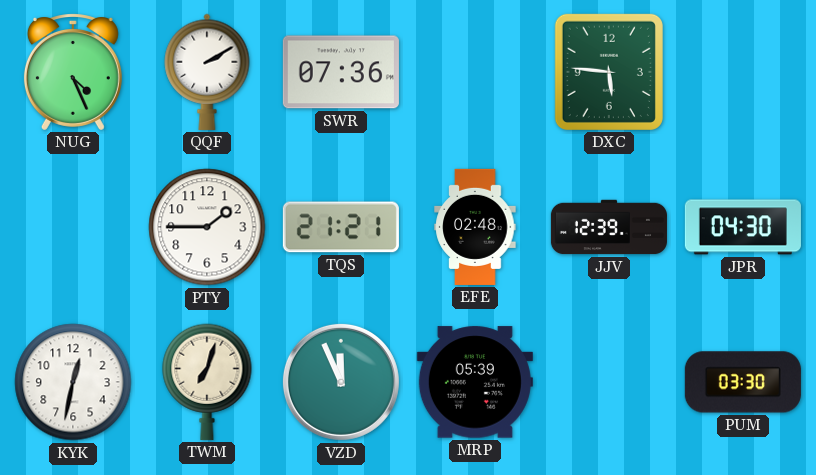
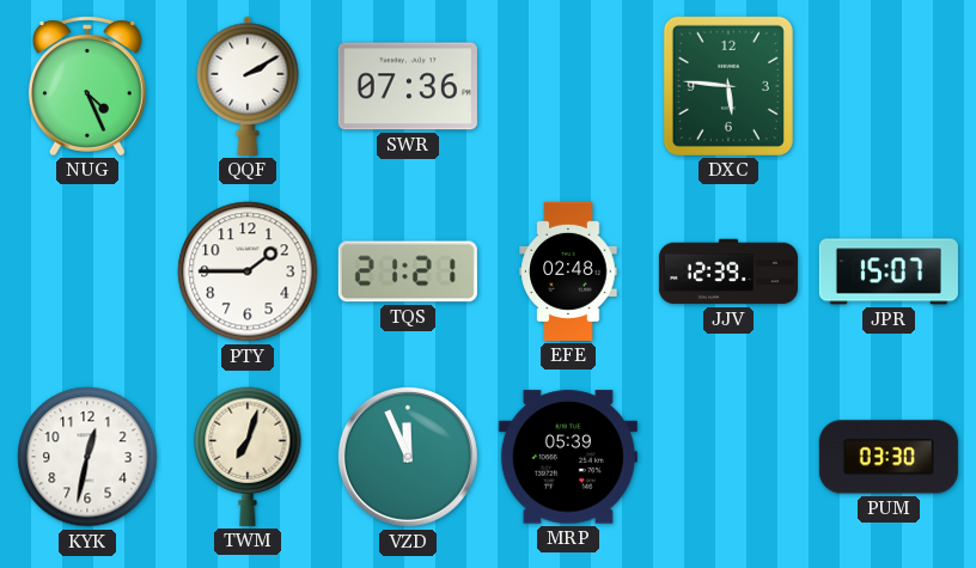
JPR: 04:30 -> 15:07
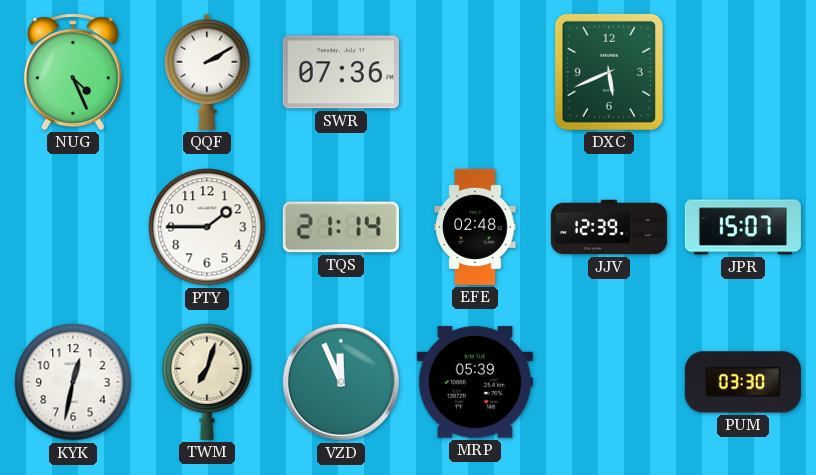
DXC: 5:46 -> 5:41
TQS: 21:21 -> 21:14
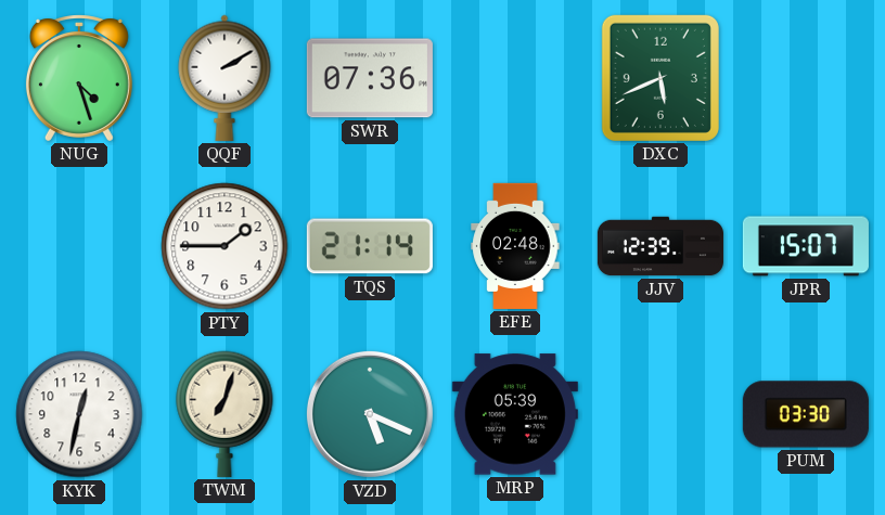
NUG: 4:26 -> 4:27
VZD: 11:56 -> 5:19
